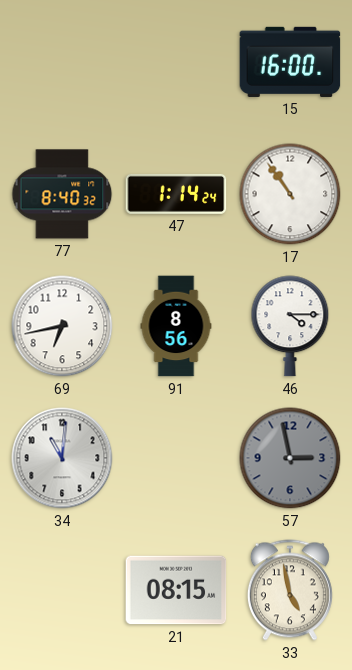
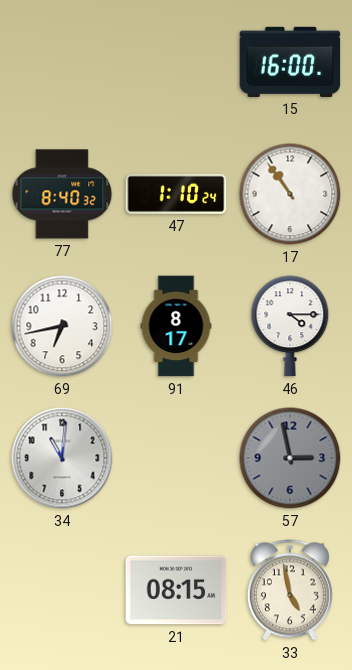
47: 1:14 -> 1:10
91: 8:56 -> 8:17
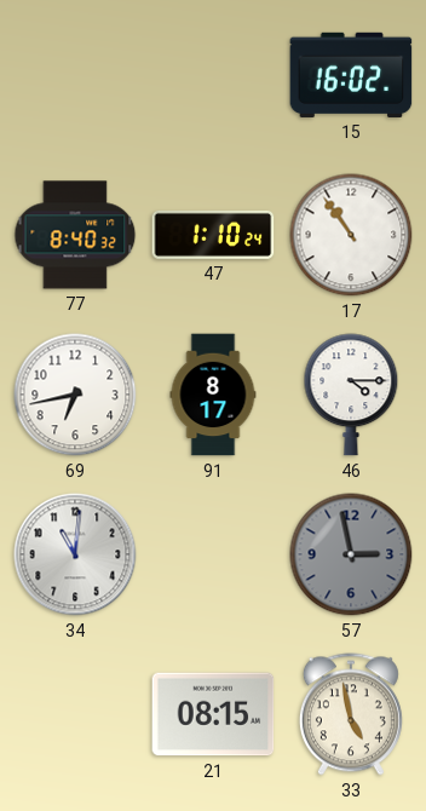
15: 16:00 -> 16:02
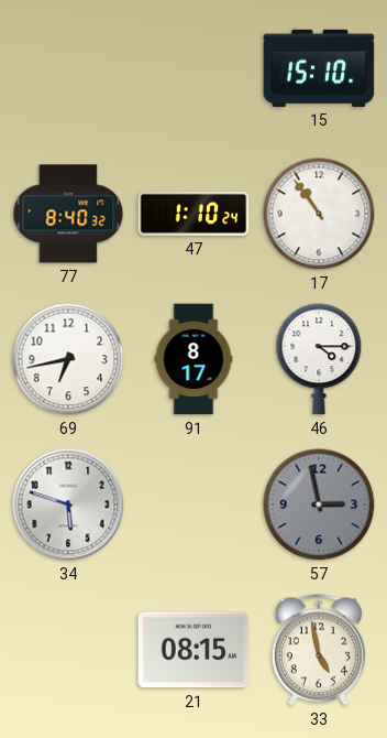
15: 16:02 -> 15:10
34: 11:01 -> 5:48
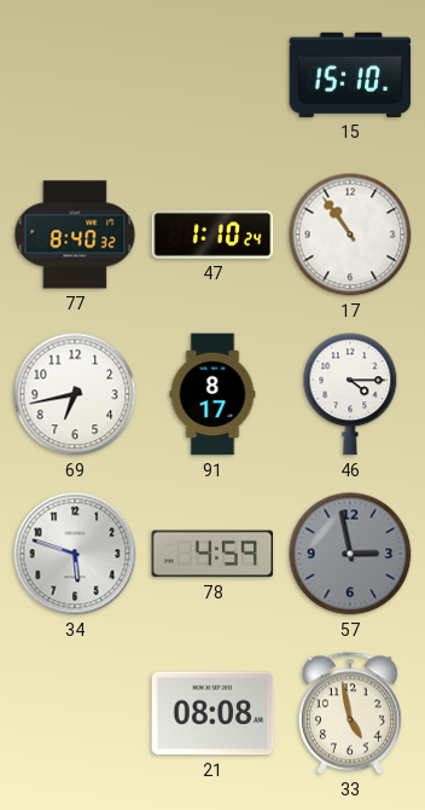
78: none -> 4:59
21: 08:15 -> 08:08
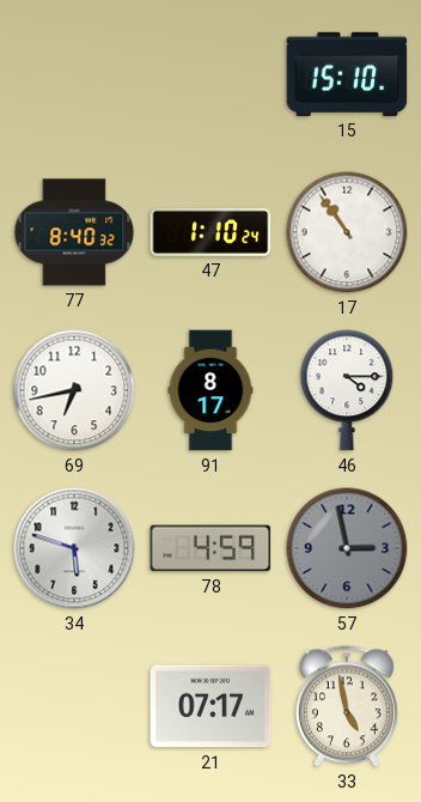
21: 08:08 -> 07:17
